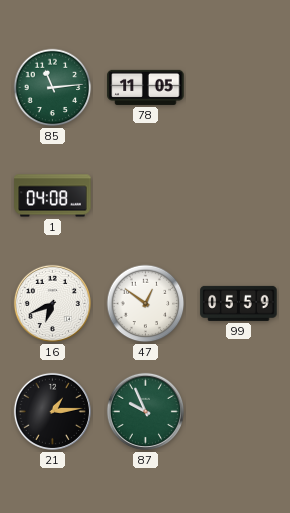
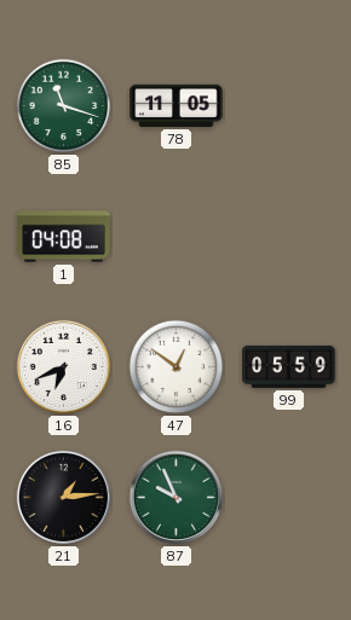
85: 11:14 -> 11:18
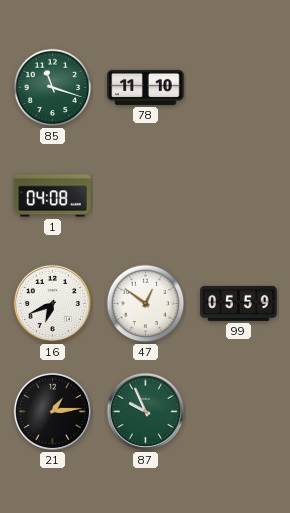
78: 11:05 -> 11:10
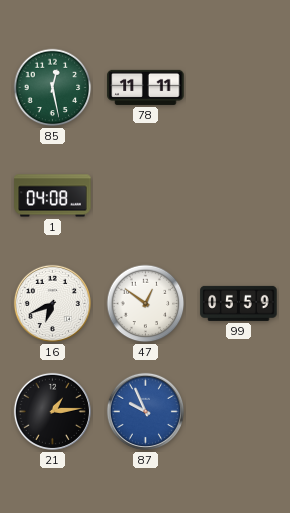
85: 11:18 -> 12:28
78: 11:10 -> 11:11
87 dial: green -> blue
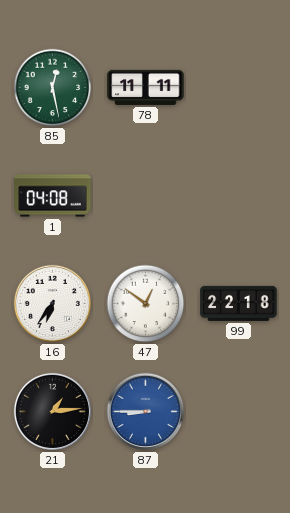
16: 6:41 -> 6:36
99: 05:59 -> 22:18
87: 9:56 -> 8:45
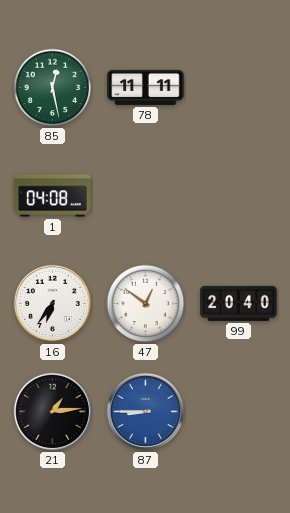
99: 22:18 -> 20:40
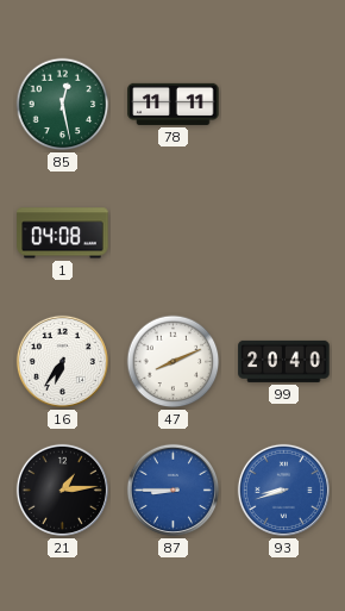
47: 12:51 -> 8:11
93: none -> 8:42
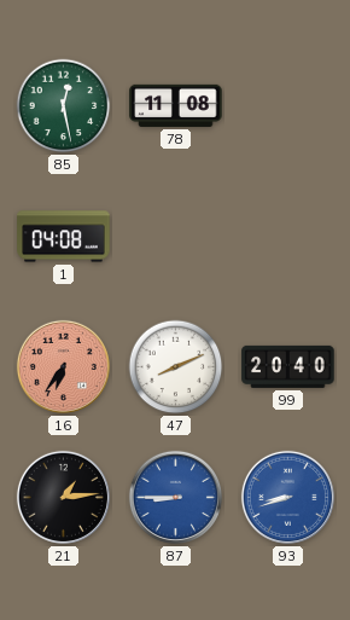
78: 11:11 -> 11:08
16 dial: white -> salmon
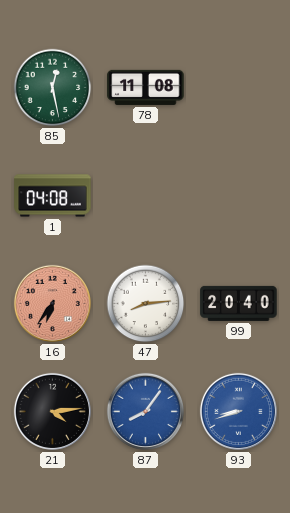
47: 8:11 -> 8:14
21: 1:14 -> 4:14
87: 8:45 -> 8:06
